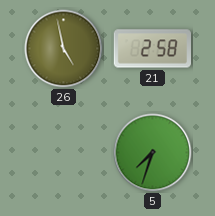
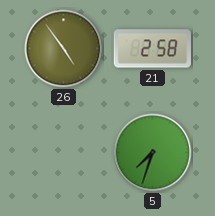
26: 4:58 -> 4:54
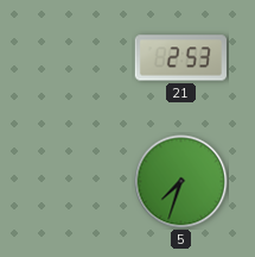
26: 4:54 -> none
21: 2:58 -> 2:53
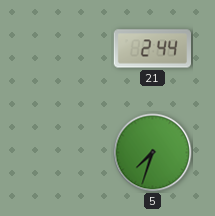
21: 2:53 -> 2:44
